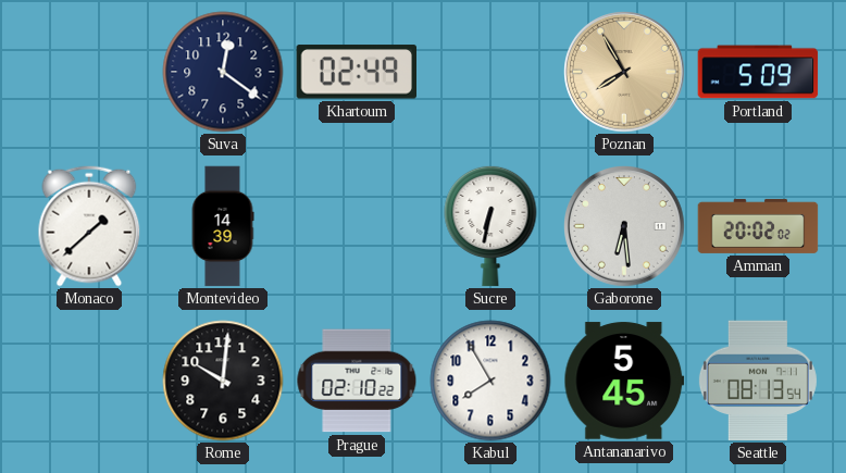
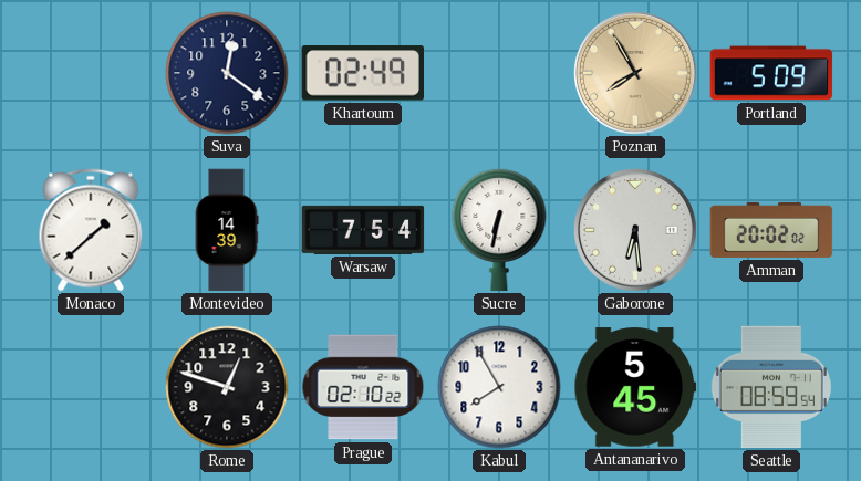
Warsaw: none -> 7:54
Rome: 10:01 -> 12:48
Seattle: 08:13 -> 08:59
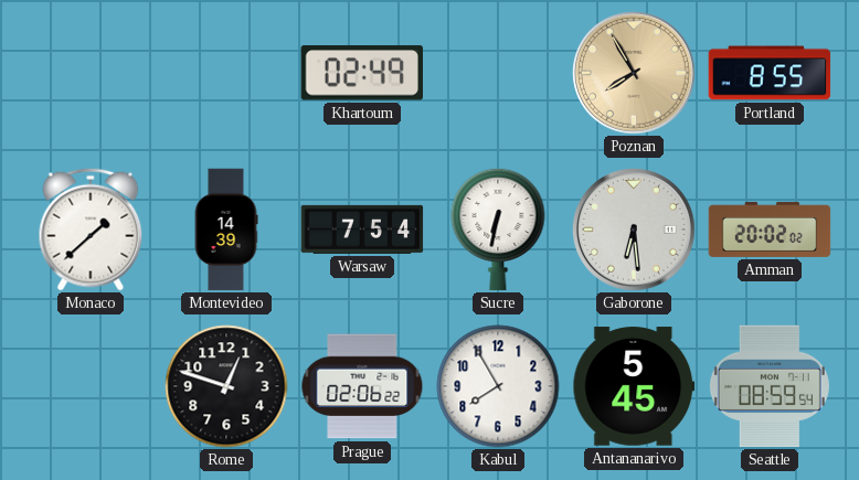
Suva: 12:21 -> none
Portland: 5:09 -> 8:55
Prague: 02:10 -> 02:06
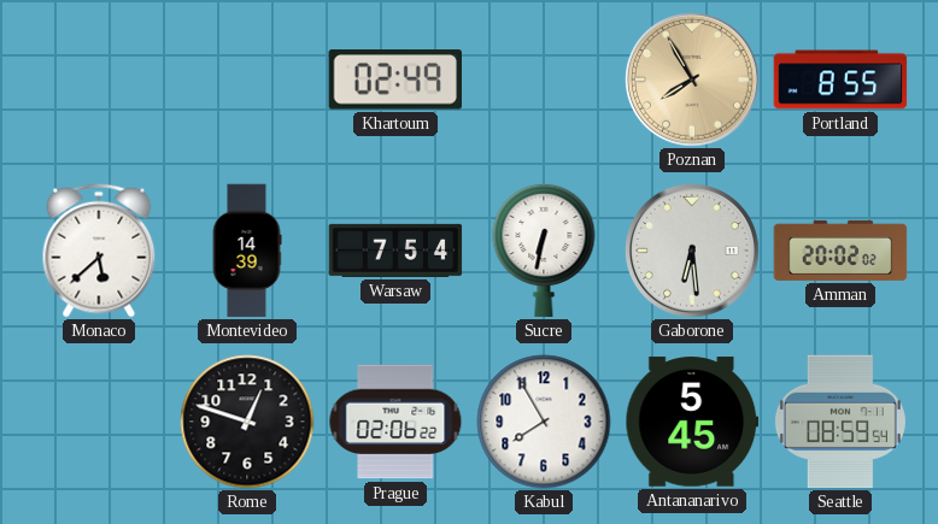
Monaco: 1:38 -> 5:38
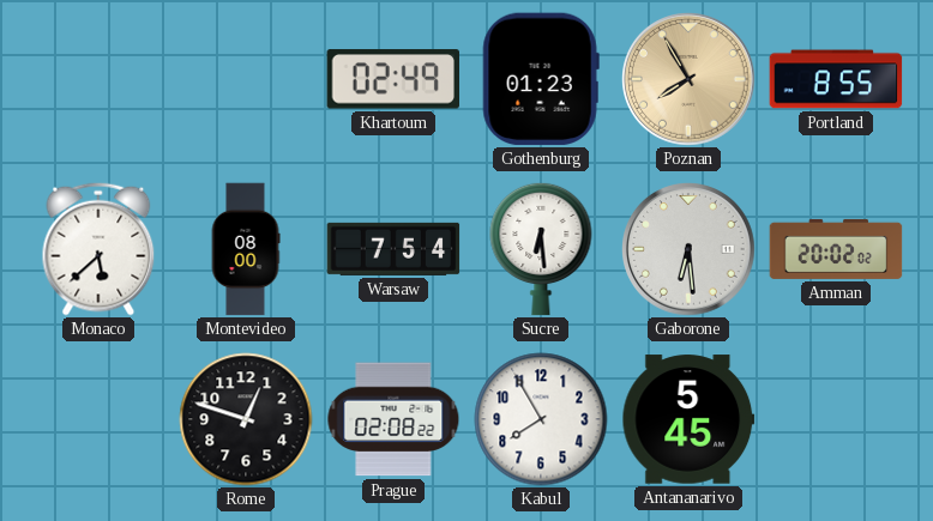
Gothenburg: none -> 01:23
Montevideo: 14:39 -> 08:00
Sucre: 6:32 -> 6:29
Prague: 02:06 -> 02:08
Seattle: 08:59 -> none
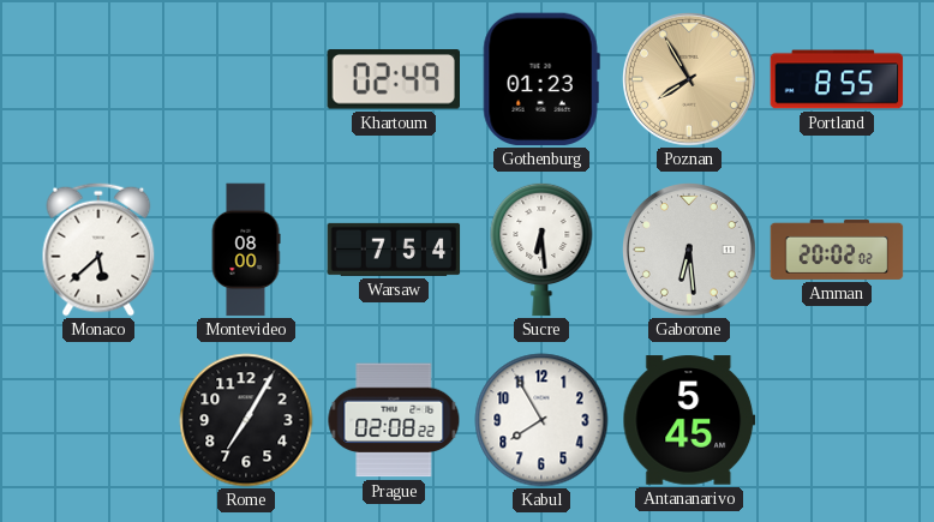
Rome: 12:48 -> 7:05
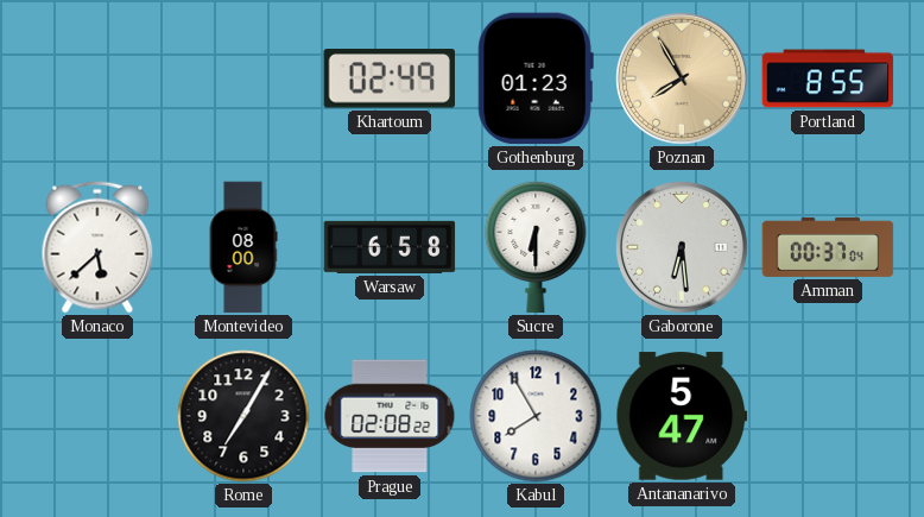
Warsaw: 7:54 -> 6:58
Sucre: 6:29 -> 6:30
Amman: 20:02 -> 00:37
Antananarivo: 5:45 -> 5:47
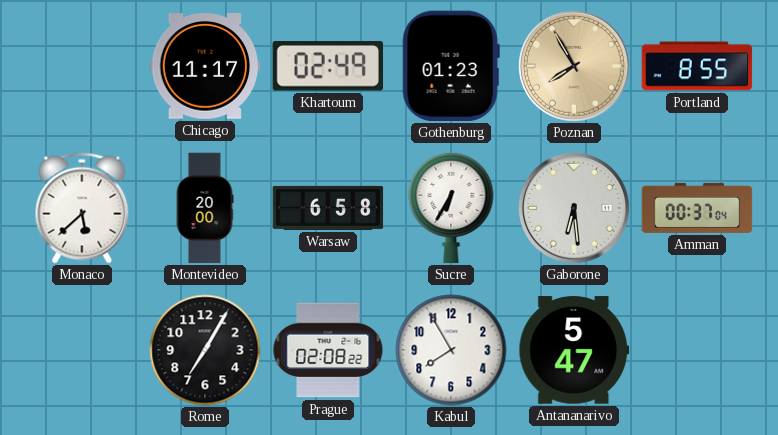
Chicago: none -> 11:17
Montevideo: 08:00 -> 20:00
Sucre: 6:30 -> 6:35
